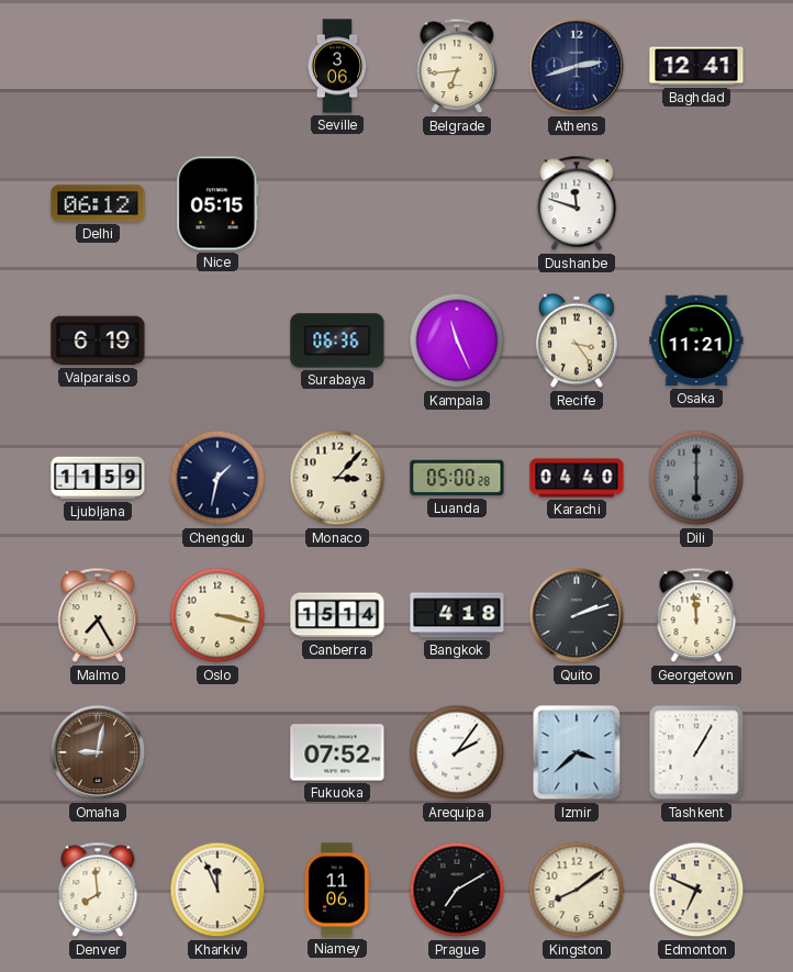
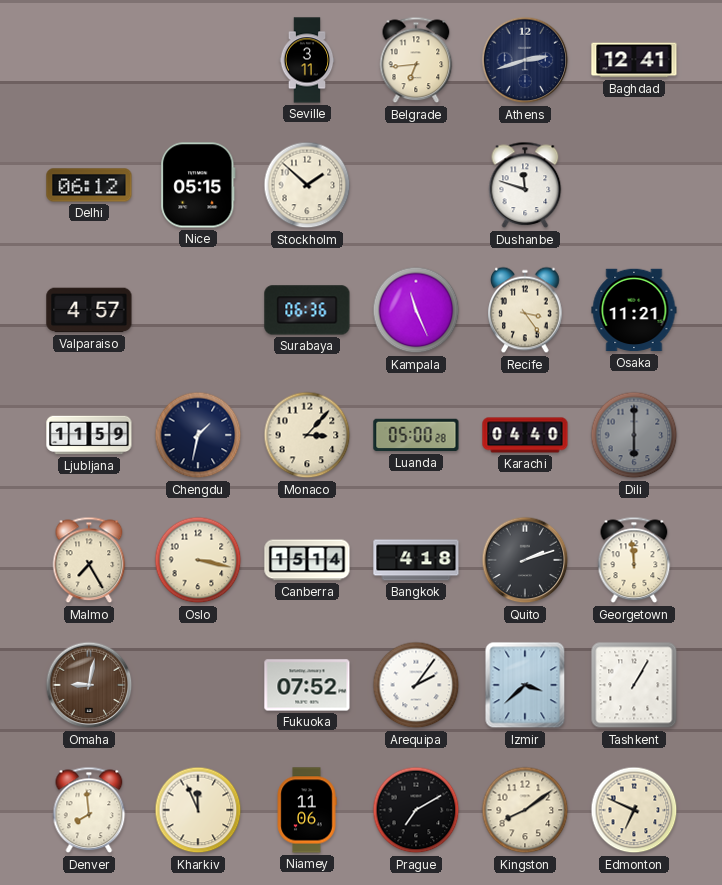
Seville: 3:06 -> 3:11
Stockholm: none -> 1:52
Valparaiso: 6:19 -> 4:57
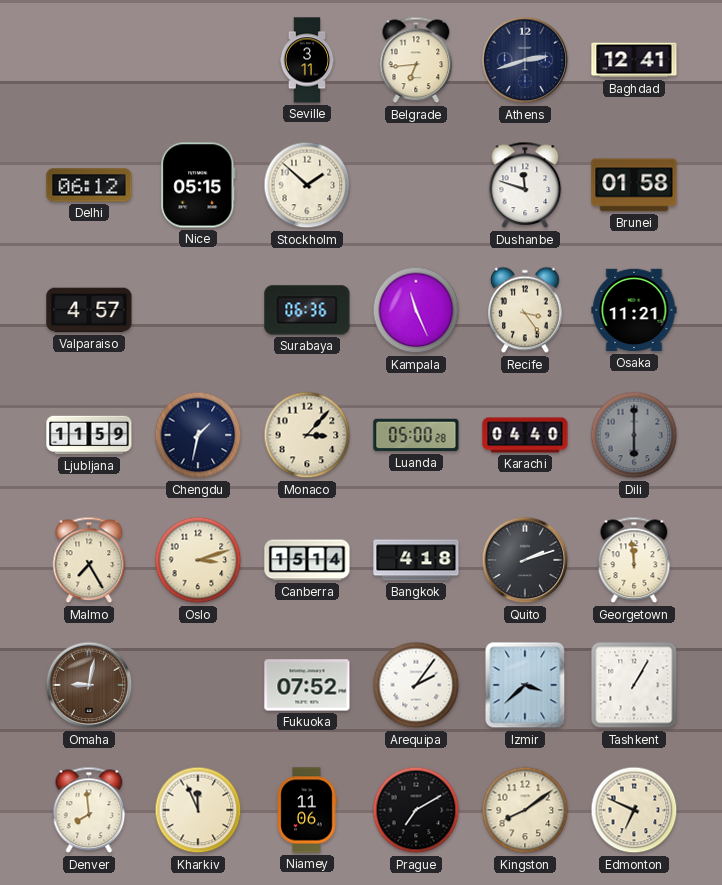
Brunei: none -> 01:58
Oslo: 3:17 -> 3:12
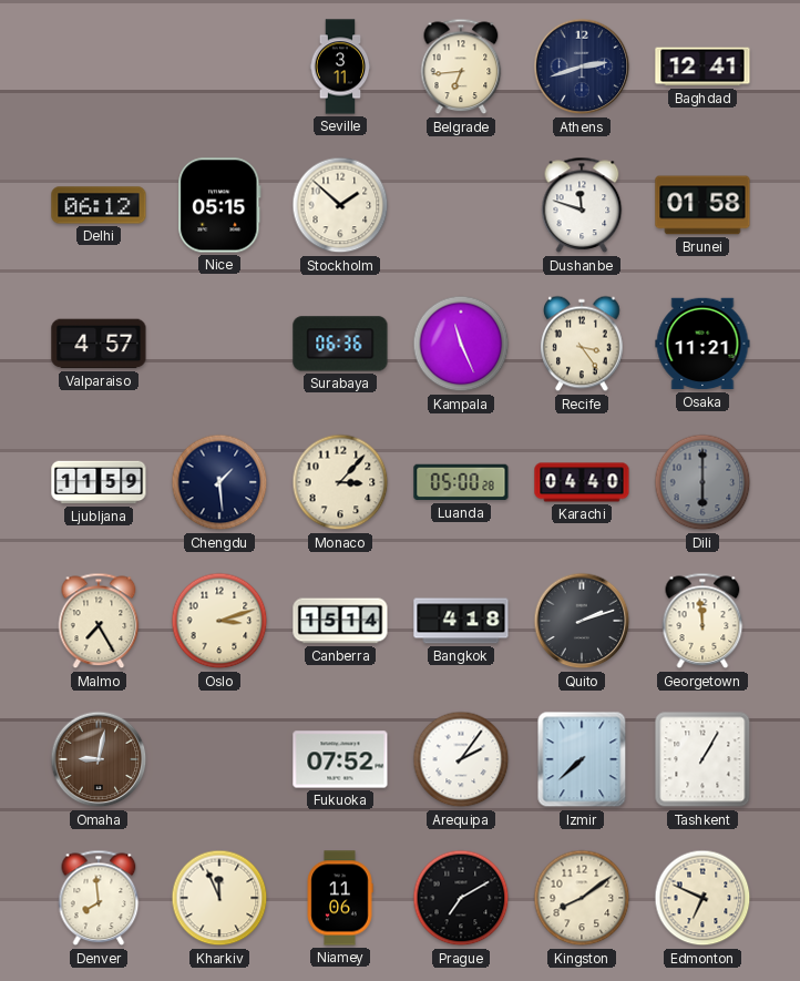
Chengdu: 1:32 -> 1:29
Izmir: 3:38 -> 7:38
